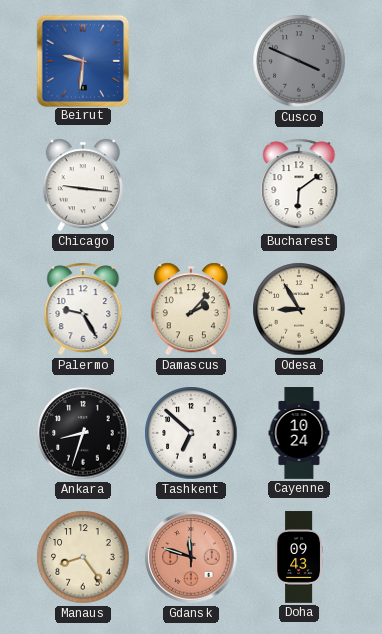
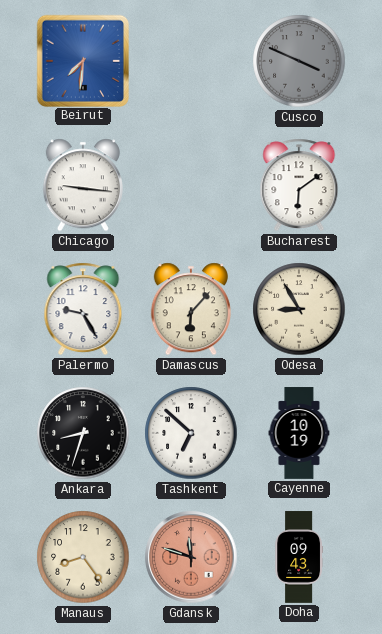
Beirut: 9:31 -> 7:31
Damascus: 2:07 -> 6:07
Cayenne: 10:24 -> 10:19
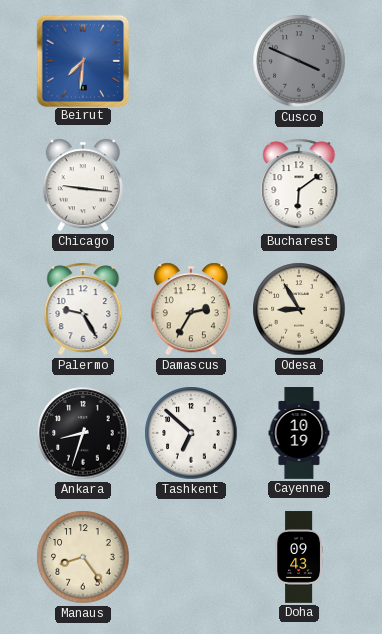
Damascus: 6:07 -> 2:35
Gdansk: 11:48 -> none
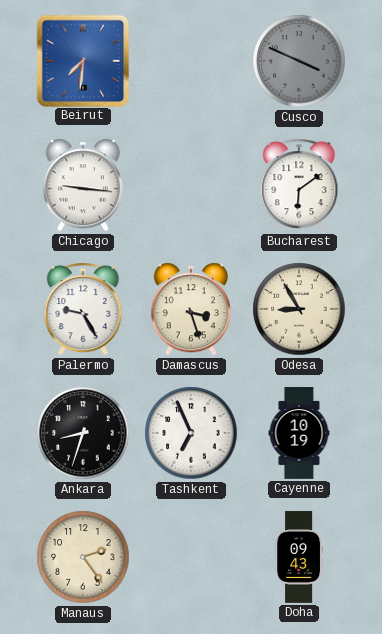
Damascus: 2:35 -> 3:27
Tashkent: 6:52 -> 6:56
Manaus: 8:24 -> 2:24
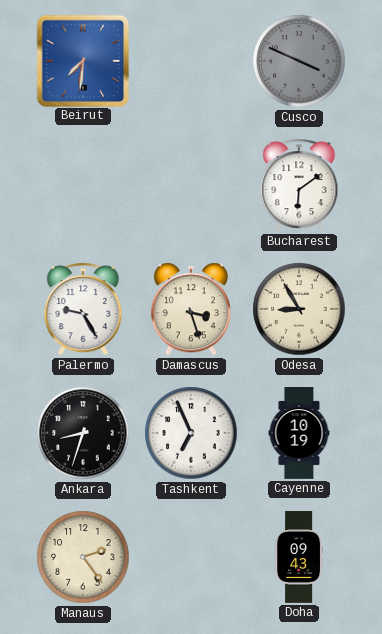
Chicago: 9:16 -> none
